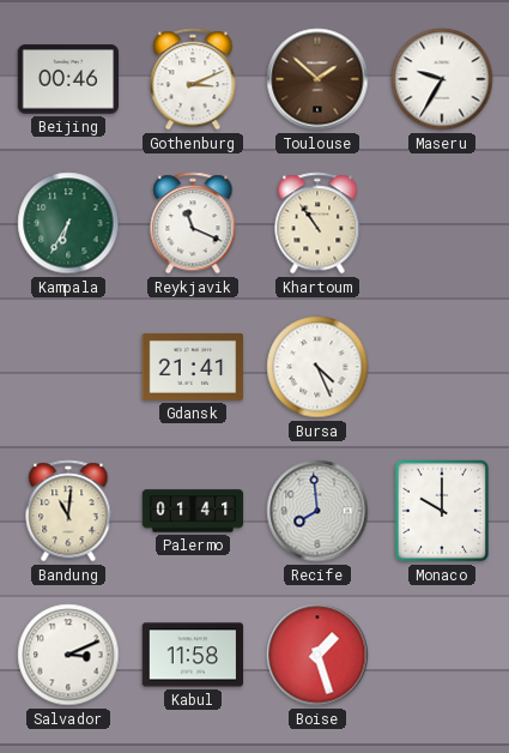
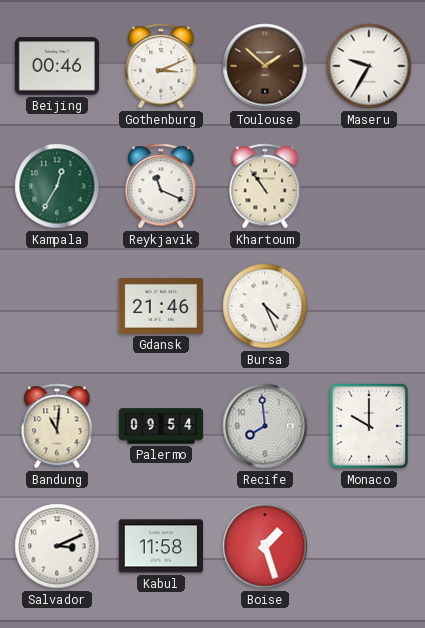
Kampala: 6:35 -> 12:35
Gdansk: 21:41 -> 21:46
Palermo: 01:41 -> 09:54
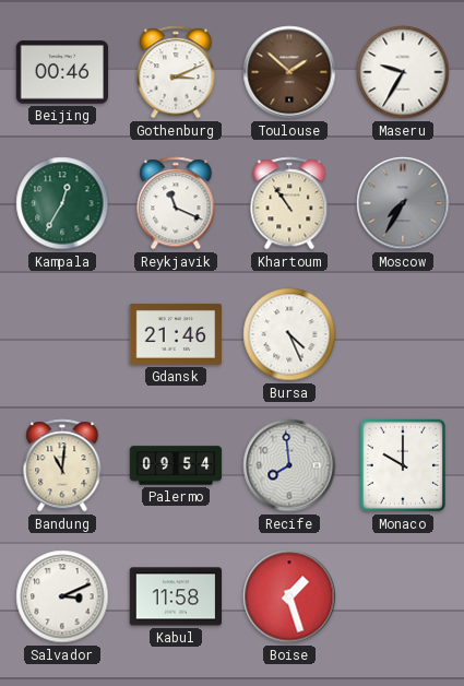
Moscow: none -> 7:35
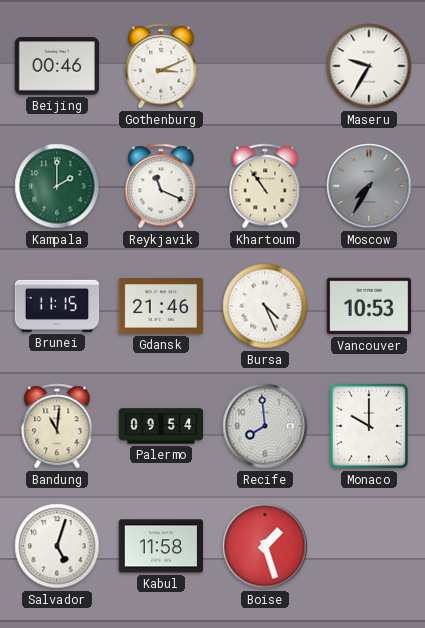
Toulouse: 1:52 -> none
Kampala: 12:35 -> 2:00
Brunei: none -> 11:15
Vancouver: none -> 10:53
Salvador: 3:11 -> 5:03
